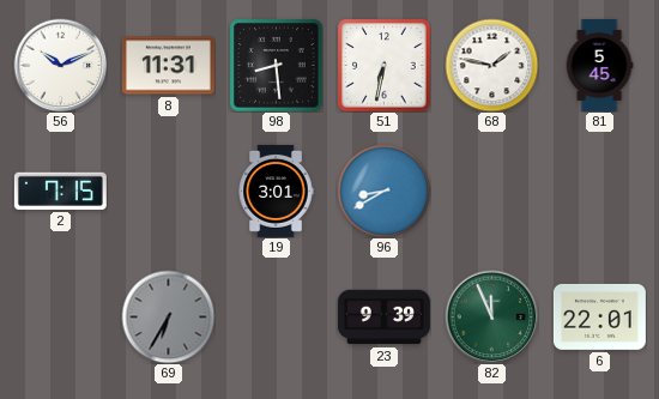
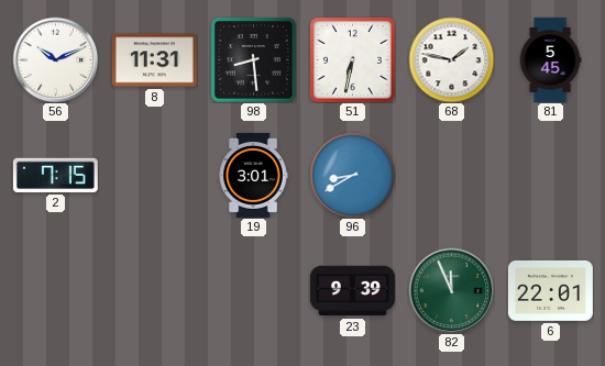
69: 6:35 -> none
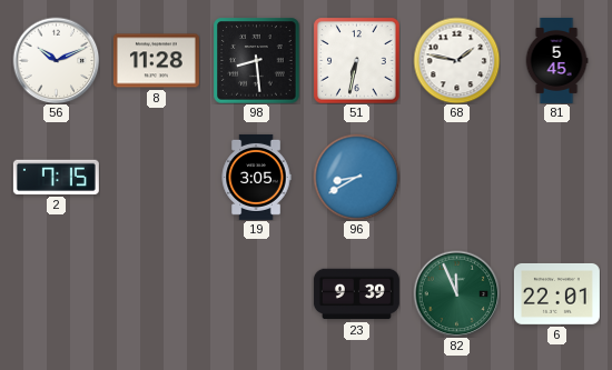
8: 11:31 -> 11:28
19: 3:01 -> 3:05
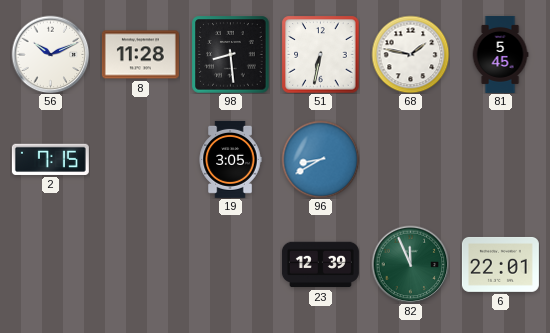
23: 9:39 -> 12:39
